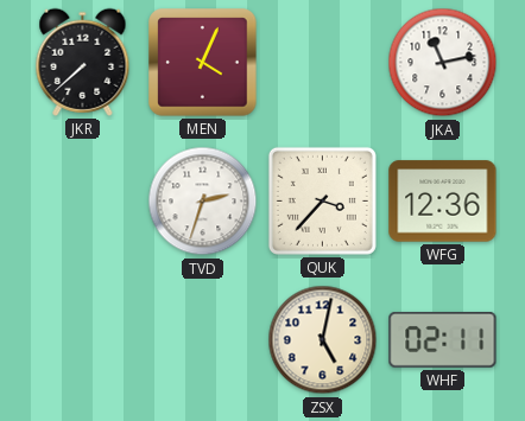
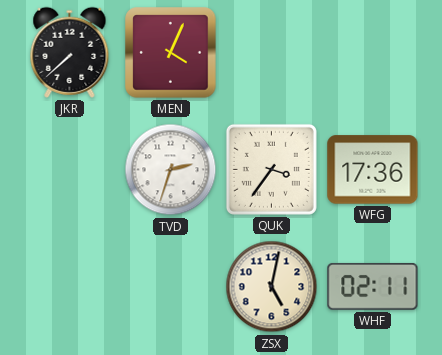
JKA: 11:13 -> none
QUK: 3:37 -> 3:36
WFG: 12:36 -> 17:36
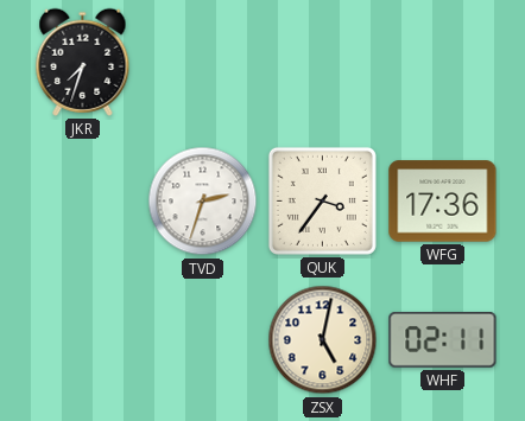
JKR: 7:38 -> 7:33
MEN: 4:04 -> none
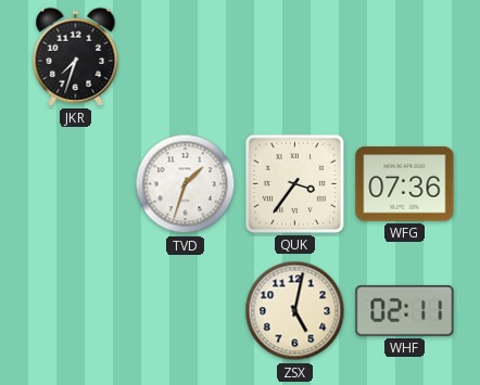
TVD: 2:33 -> 1:33
WFG: 17:36 -> 07:36
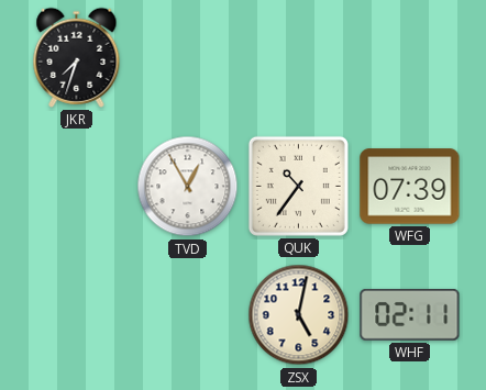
TVD: 1:33 -> 12:55
QUK: 3:36 -> 10:36
WFG: 07:36 -> 07:39
